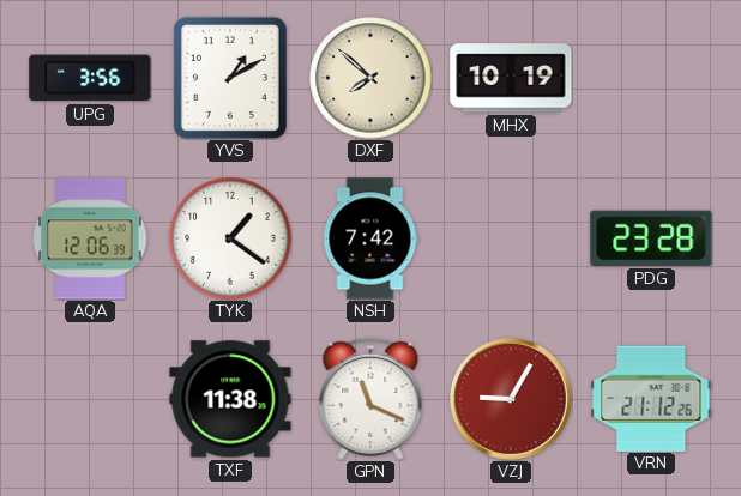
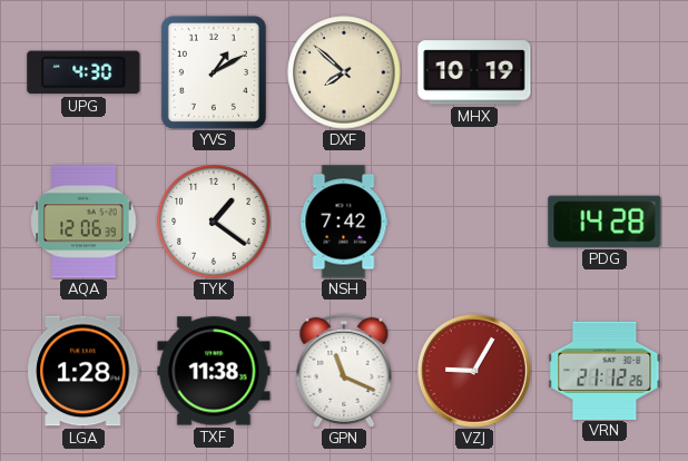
UPG: 3:56 -> 4:30
PDG: 23:28 -> 14:28
LGA: none -> 1:28
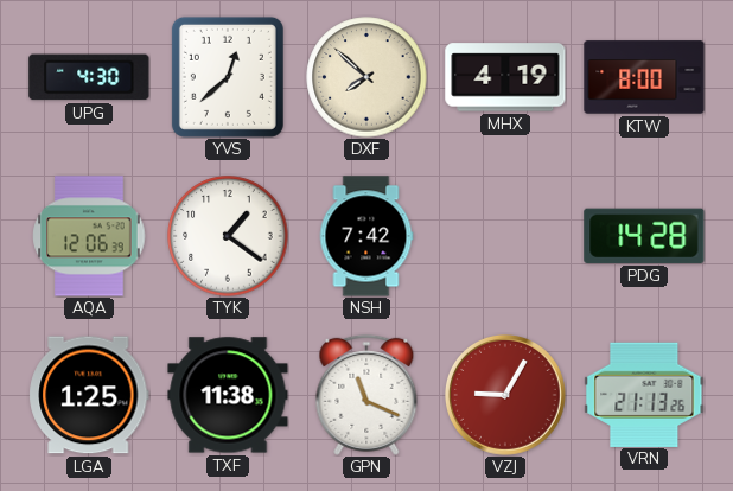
YVS: 1:10 -> 12:38
MHX: 10:19 -> 4:19
KTW: none -> 8:00
LGA: 1:28 -> 1:25
VRN: 21:12 -> 21:13
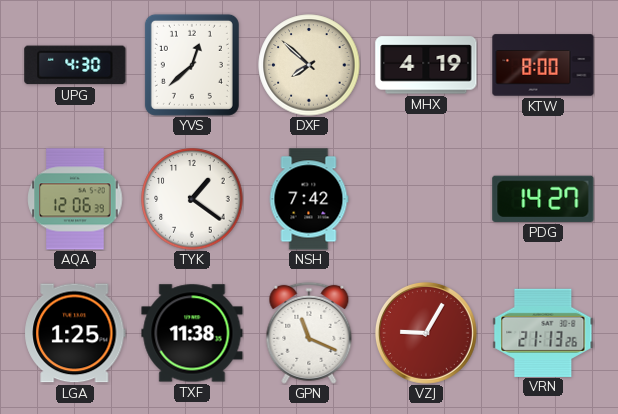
PDG: 14:28 -> 14:27
